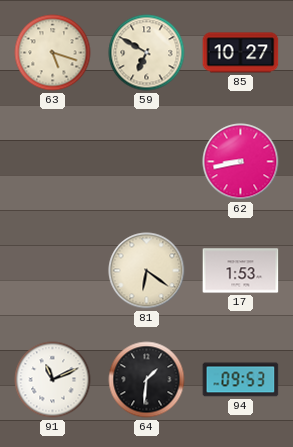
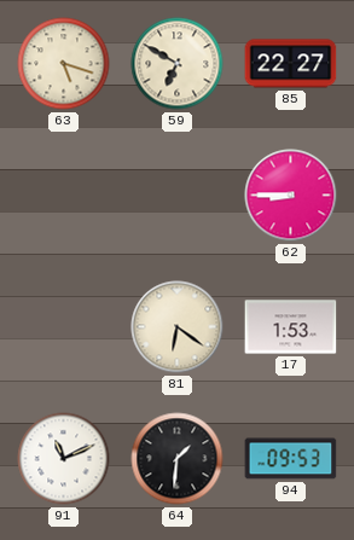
85: 10:27 -> 22:27
62: 8:43 -> 8:45
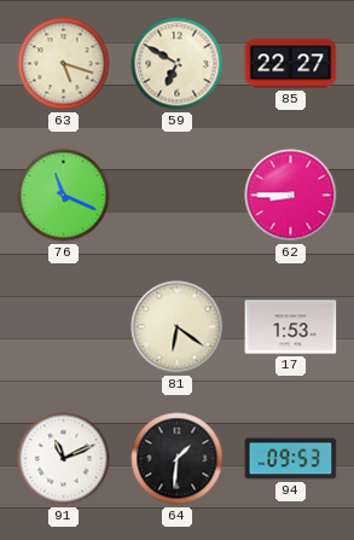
76: none -> 11:19
